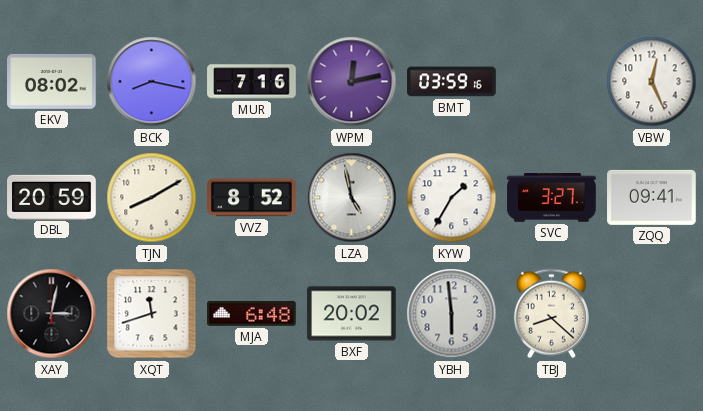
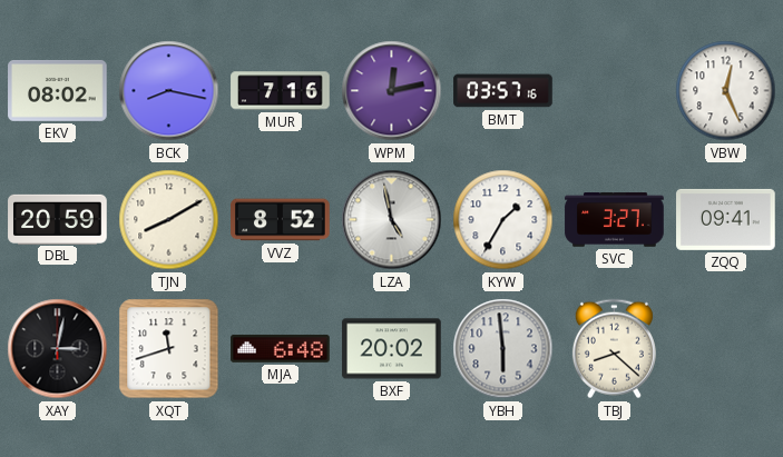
BMT: 03:59 -> 03:57
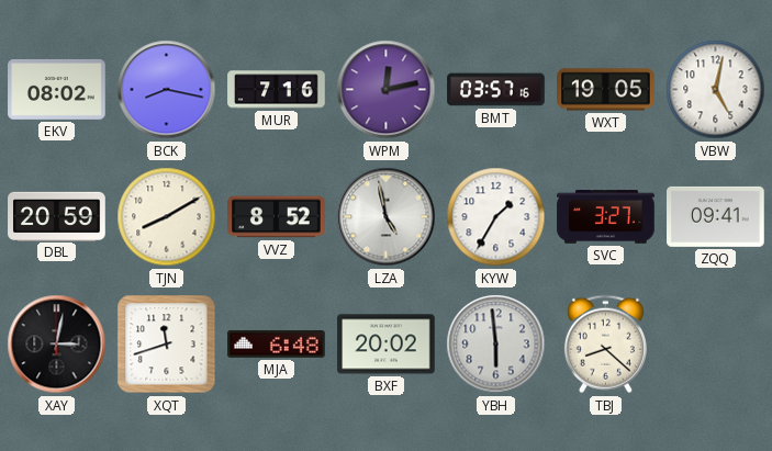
WXT: none -> 19:05
VBW: 12:26 -> 5:02
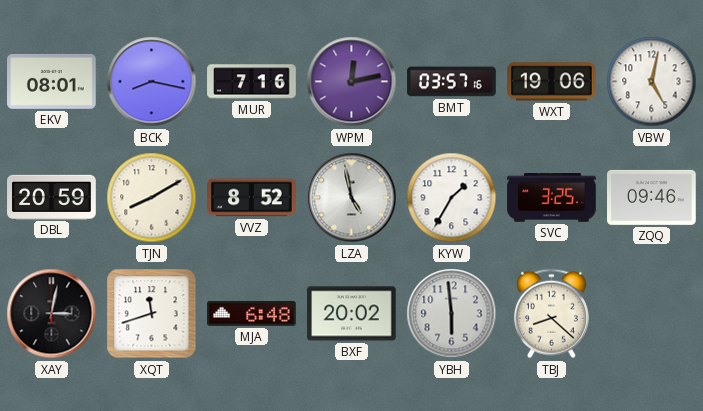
EKV: 08:02 -> 08:01
WXT: 19:05 -> 19:06
SVC: 3:27 -> 3:25
ZQQ: 09:41 -> 09:46
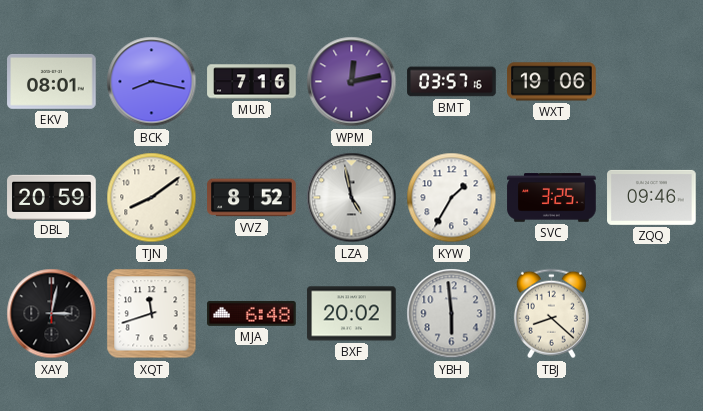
VBW: 5:02 -> none
TJN: 8:10 -> 8:09
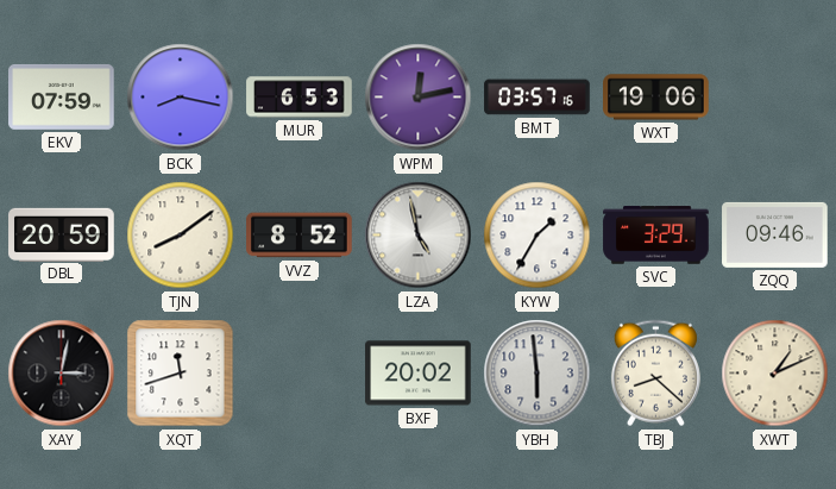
EKV: 08:01 -> 07:59
MUR: 7:16 -> 6:53
SVC: 3:25 -> 3:29
MJA: 6:48 -> none
XWT: none -> 1:11
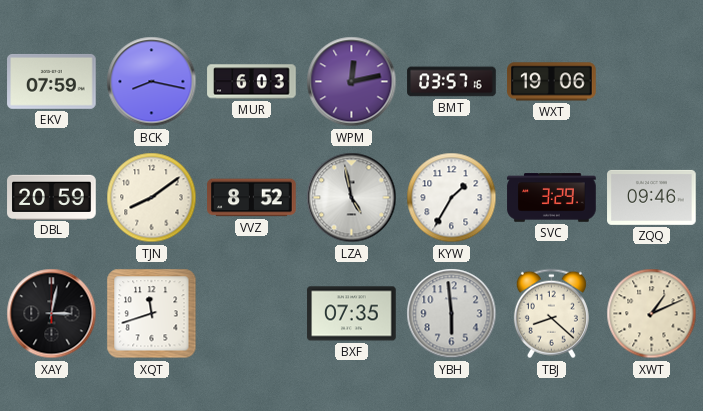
MUR: 6:53 -> 6:03
BXF: 20:02 -> 07:35
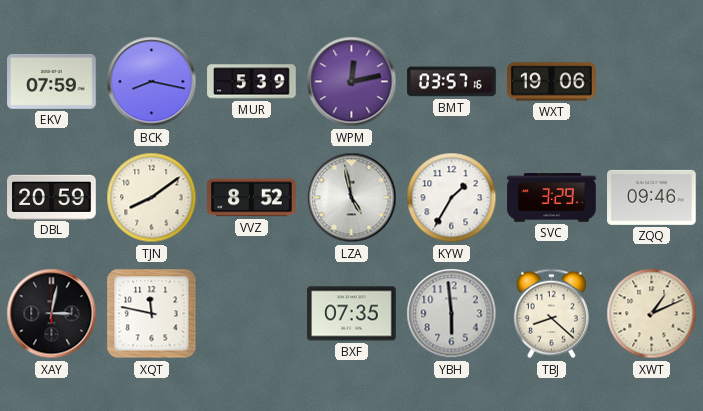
MUR: 6:03 -> 5:39
XQT: 11:42 -> 11:47
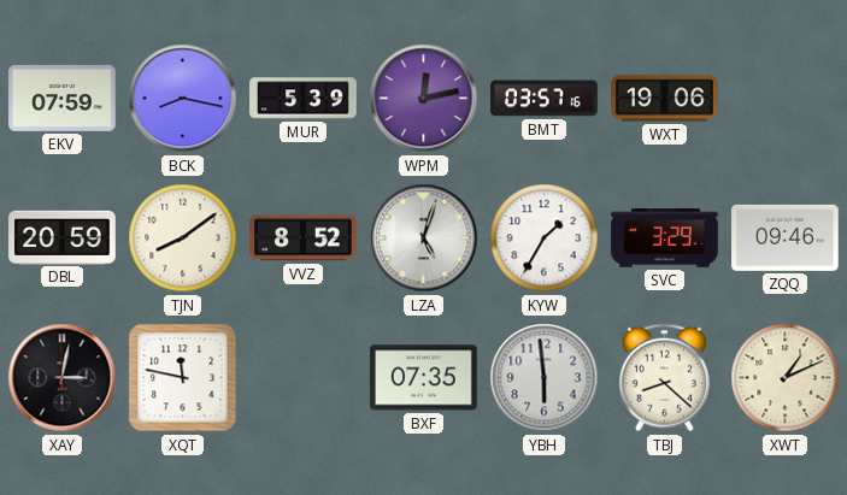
LZA: 4:58 -> 5:03
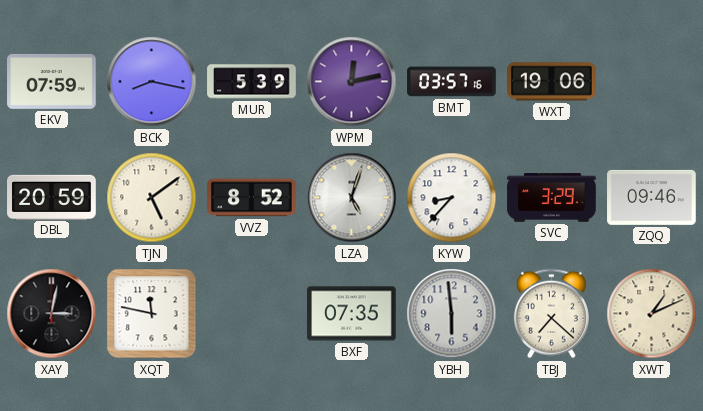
TJN: 8:09 -> 5:09
KYW: 1:35 -> 8:37
TBJ: 8:22 -> 7:22
